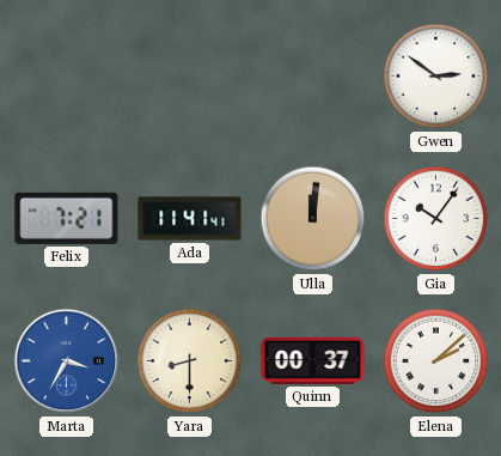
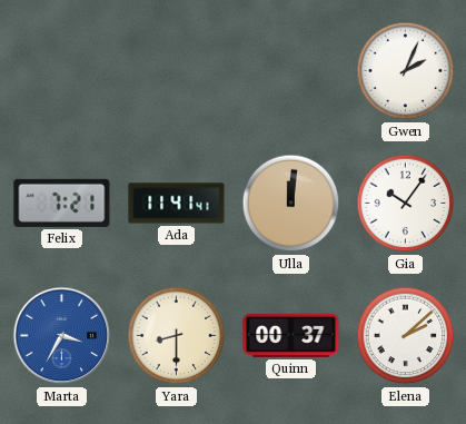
Gwen: 2:51 -> 2:04
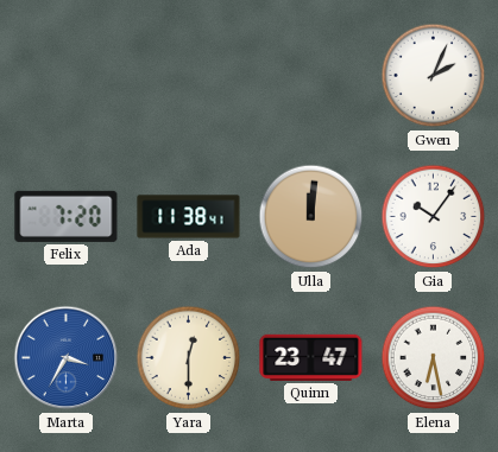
Felix: 7:21 -> 7:20
Ada: 11:41 -> 11:38
Yara: 8:30 -> 12:30
Quinn: 00:37 -> 23:47
Elena: 2:08 -> 6:28
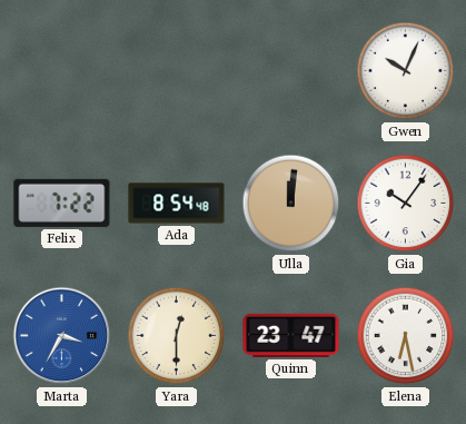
Gwen: 2:04 -> 10:04
Felix: 7:20 -> 7:22
Ada: 11:38 -> 8:54
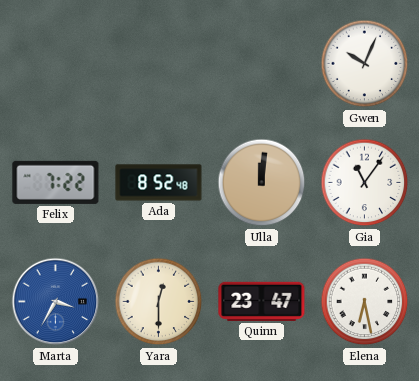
Ada: 8:54 -> 8:52
Gia: 10:06 -> 11:06
